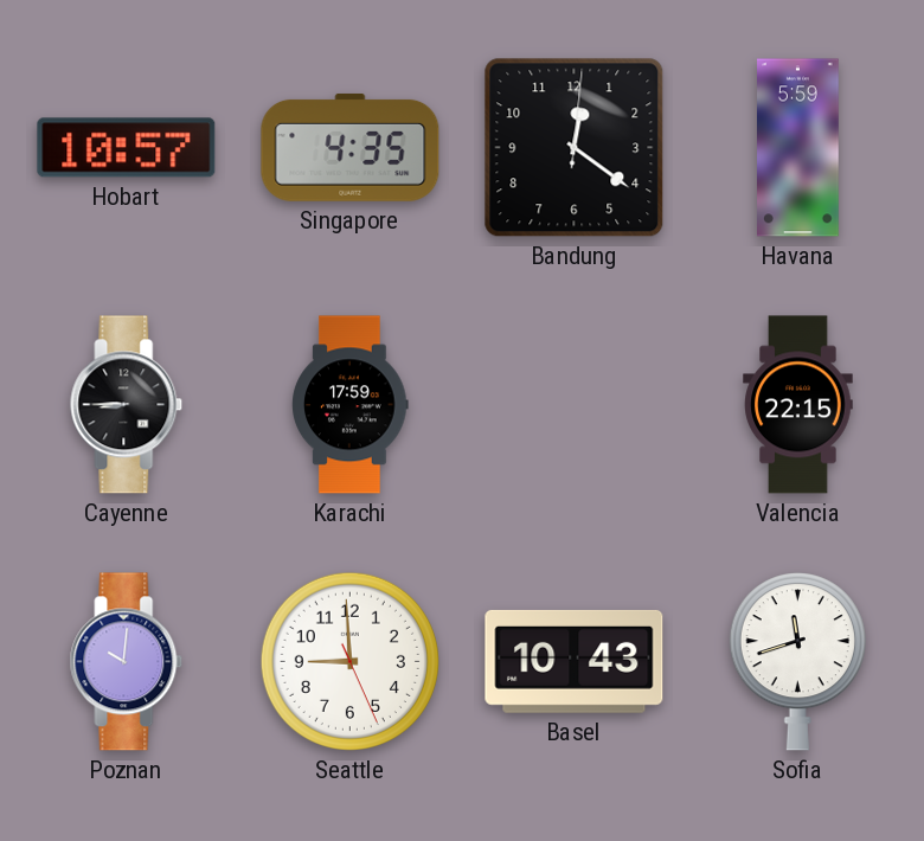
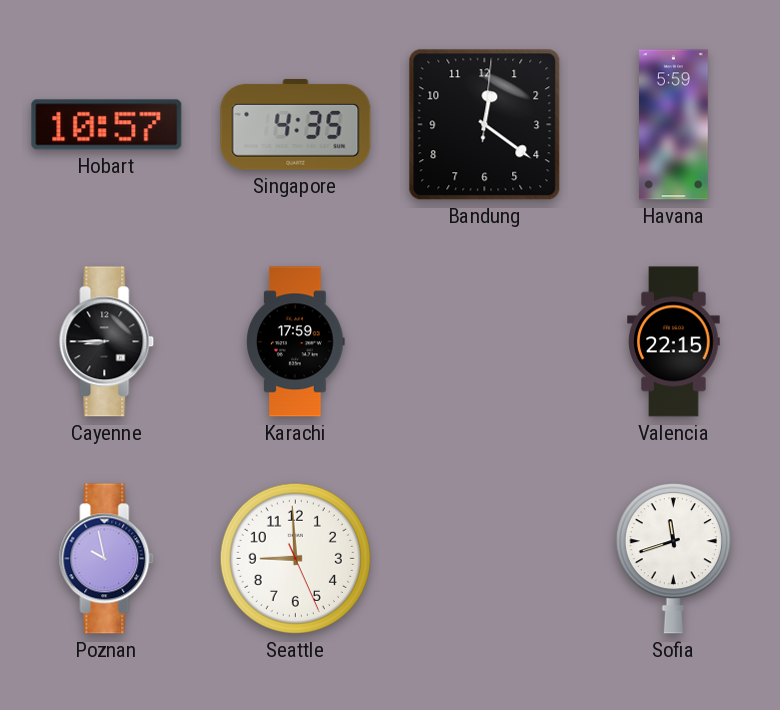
Poznan: 10:01 -> 9:58
Basel: 10:43 -> none
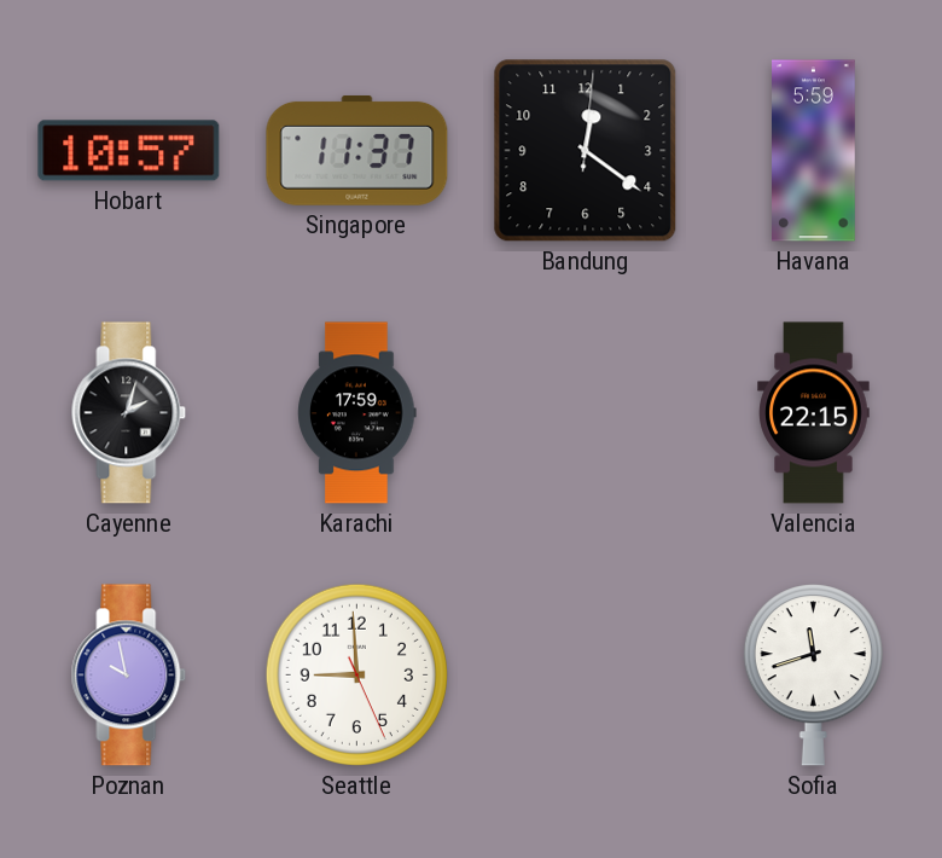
Singapore: 4:35 -> 11:37
Cayenne: 8:45 -> 2:03
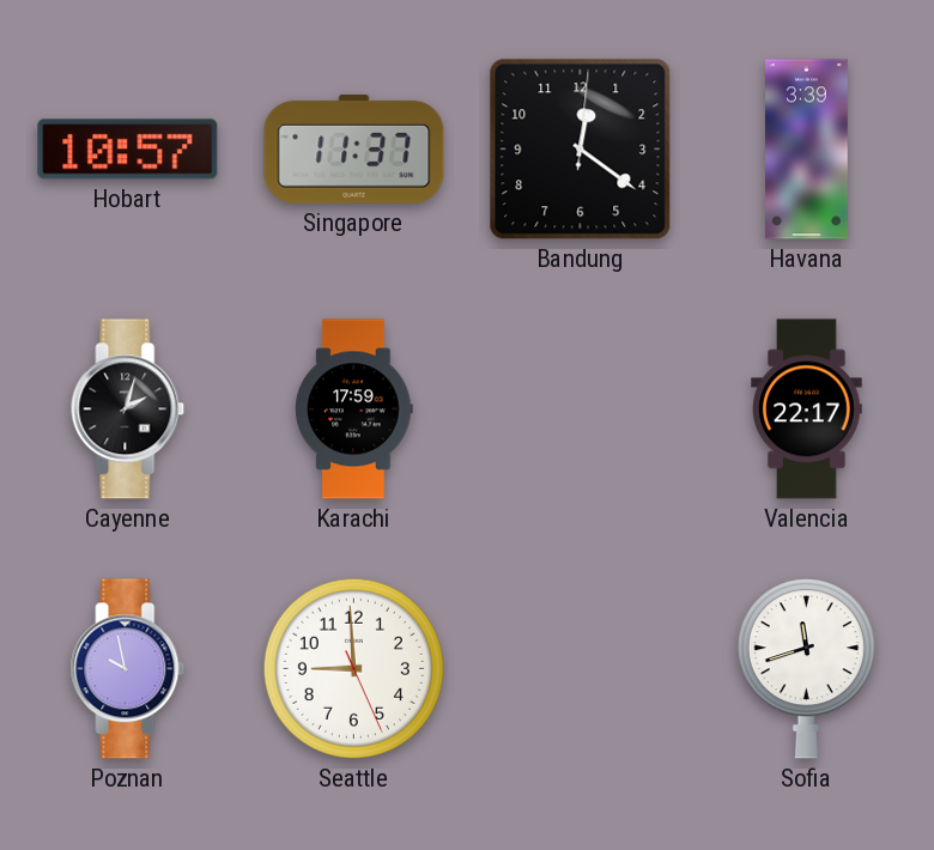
Havana: 5:59 -> 3:39
Valencia: 22:15 -> 22:17
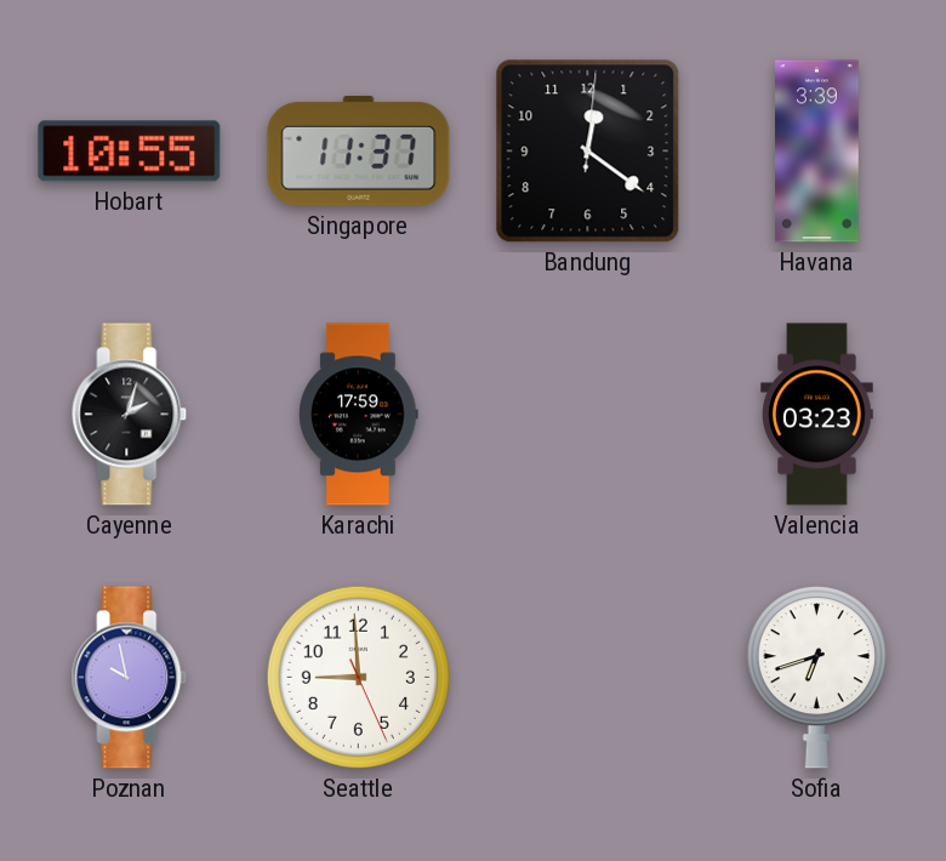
Hobart: 10:57 -> 10:55
Valencia: 22:17 -> 03:23
Sofia: 11:42 -> 6:42
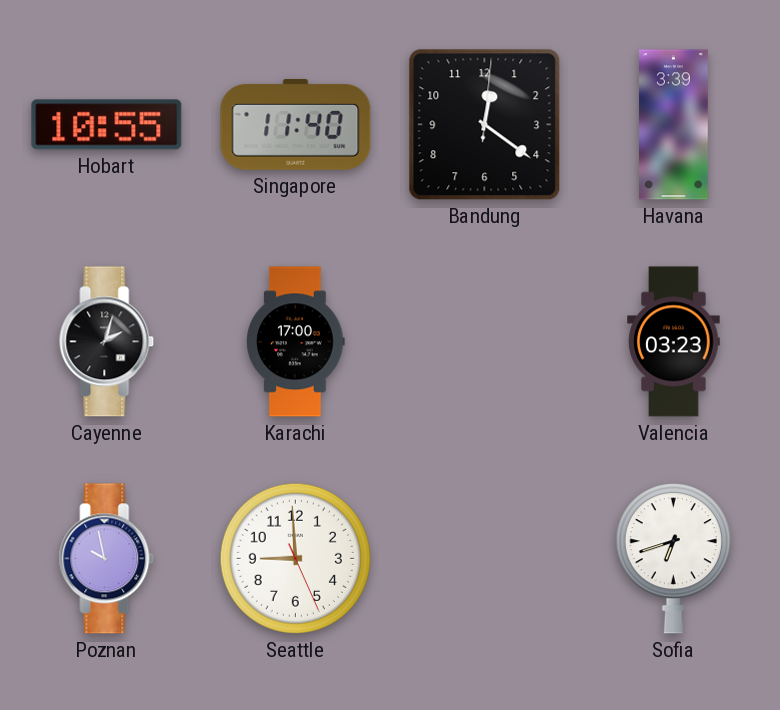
Singapore: 11:37 -> 11:40
Karachi: 17:59 -> 17:00
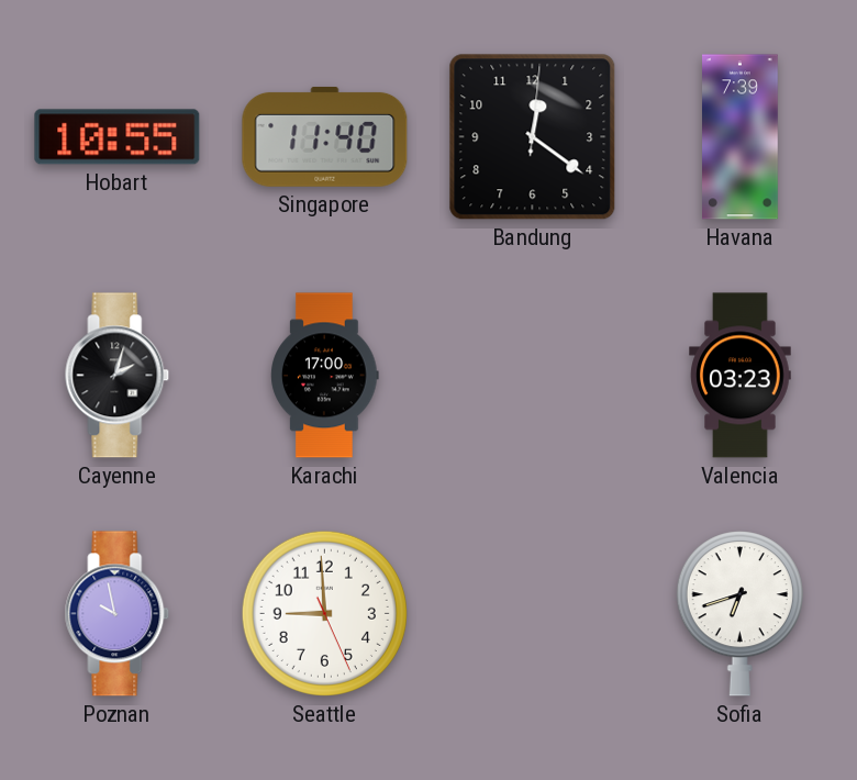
Havana: 3:39 -> 7:39
